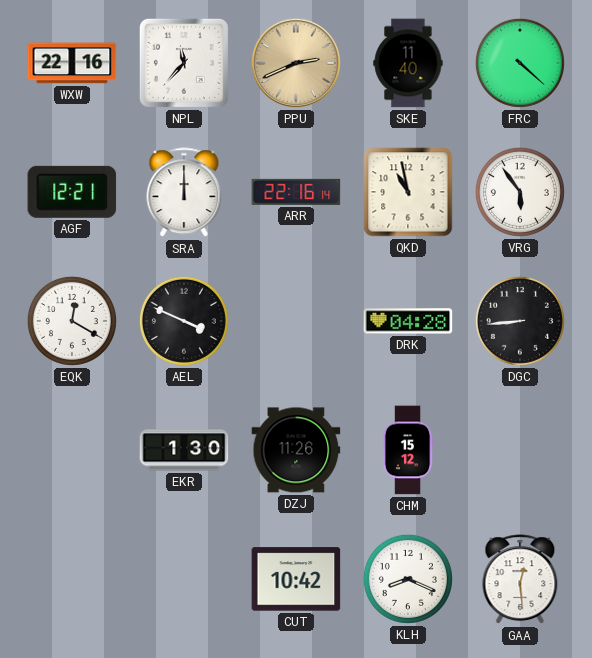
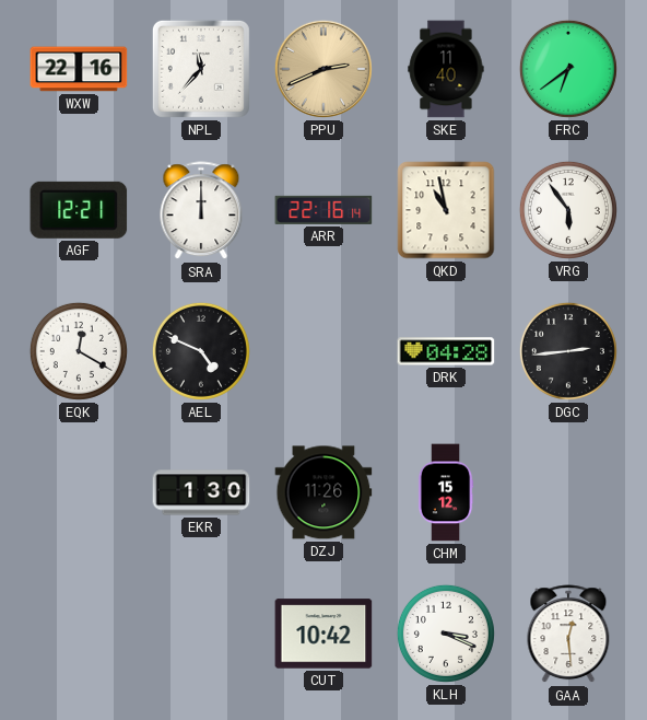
FRC: 4:22 -> 6:39
AEL: 3:49 -> 4:49
DGC: 8:44 -> 2:44
KLH: 8:19 -> 3:19
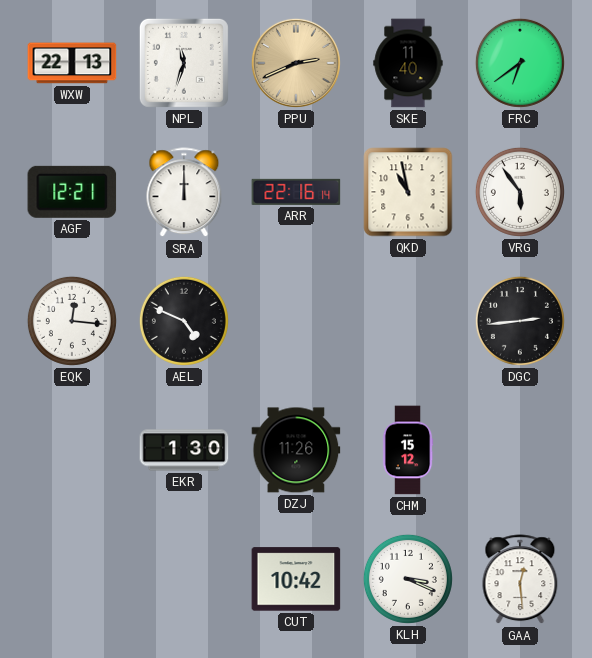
WXW: 22:16 -> 22:13
NPL: 11:37 -> 11:33
EQK: 12:20 -> 12:16
DRK: 04:28 -> none
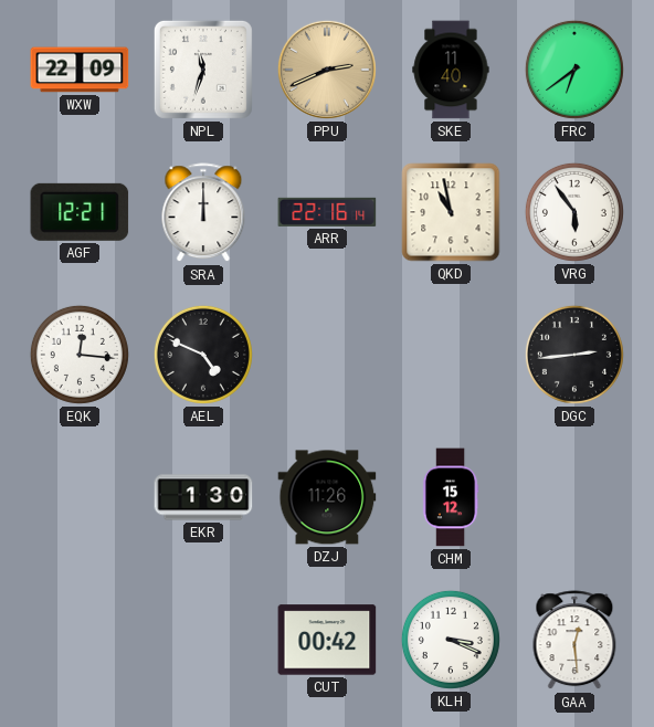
WXW: 22:13 -> 22:09
CUT: 10:42 -> 00:42
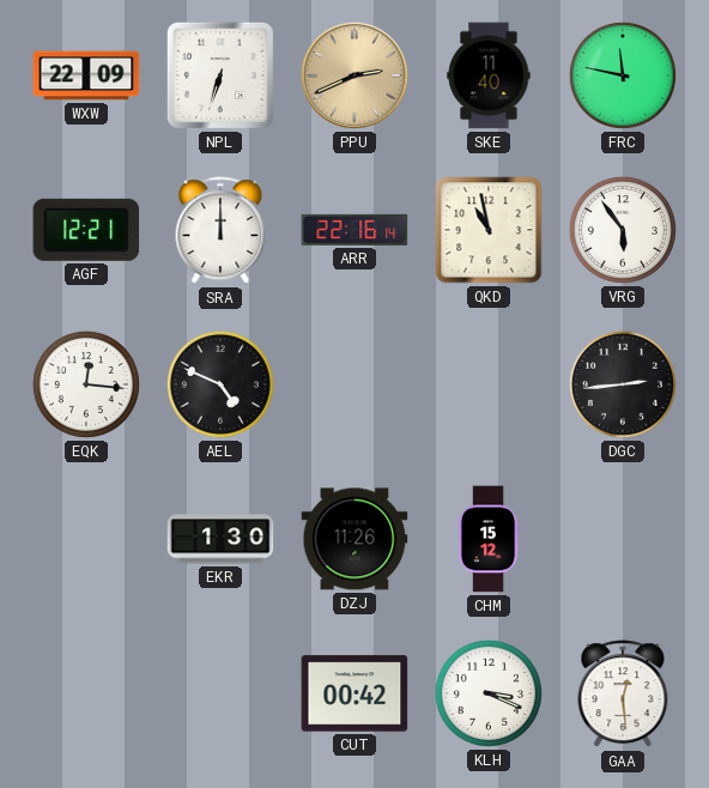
NPL: 11:33 -> 6:33
FRC: 6:39 -> 11:47
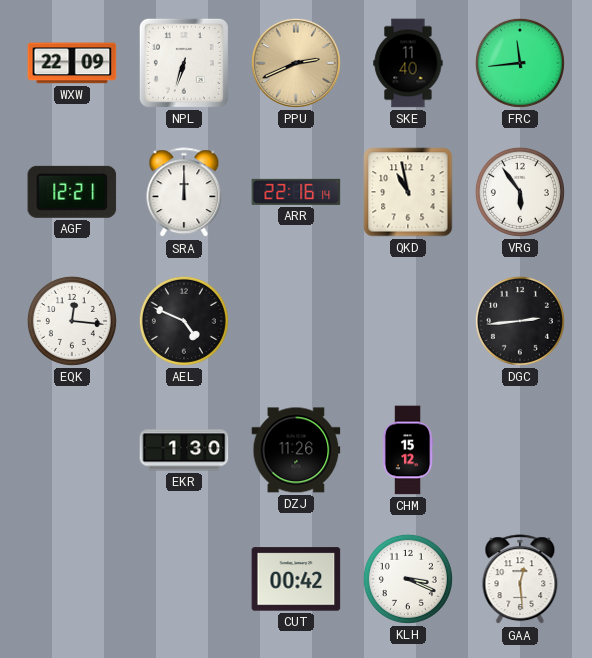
FRC: 11:47 -> 11:44
